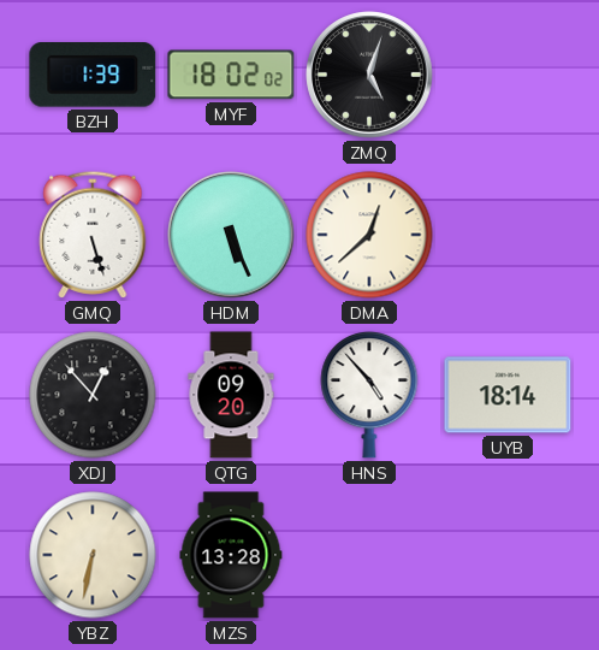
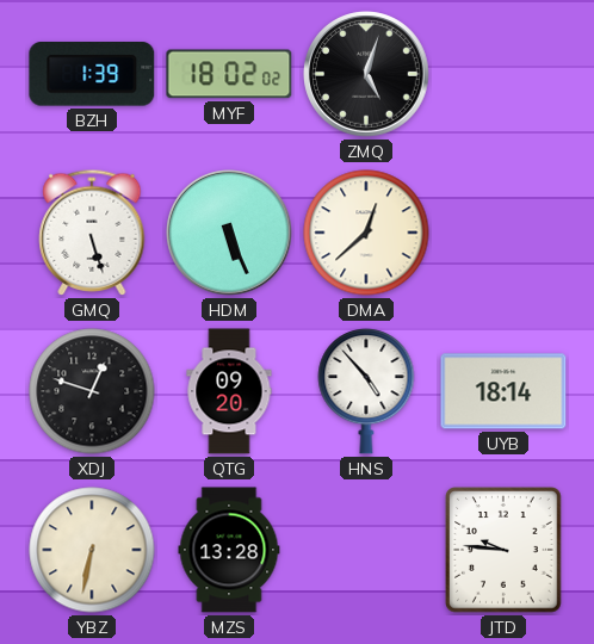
XDJ: 12:53 -> 12:48
JTD: none -> 9:46
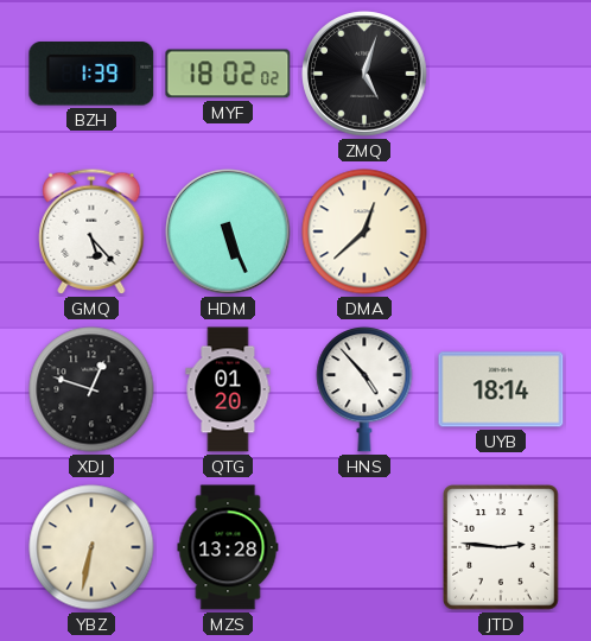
GMQ: 5:27 -> 5:23
QTG: 09:20 -> 01:20
JTD: 9:46 -> 2:46
